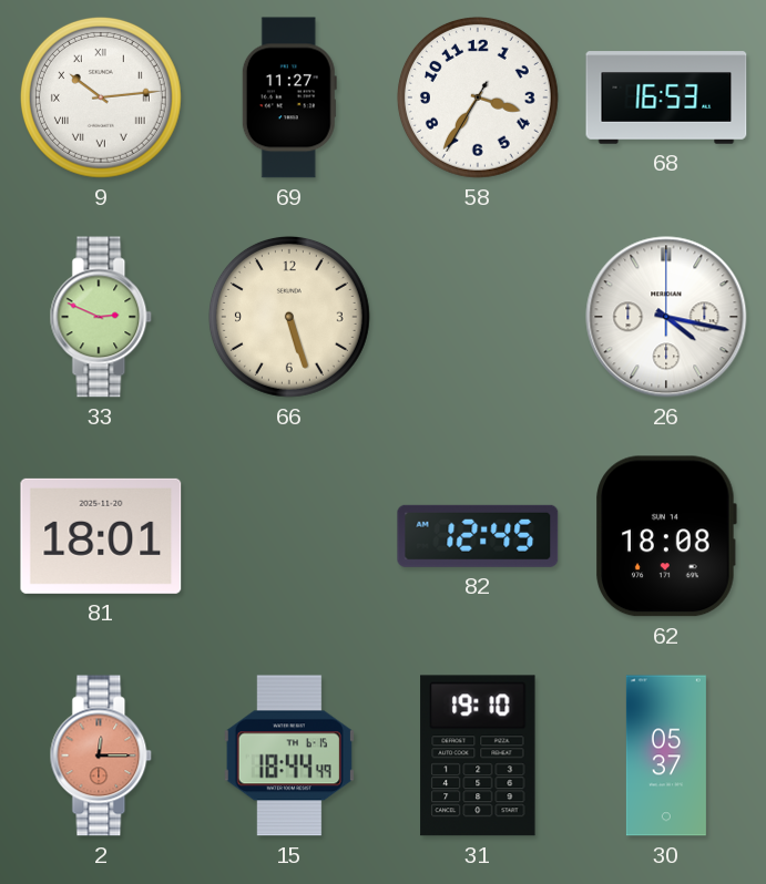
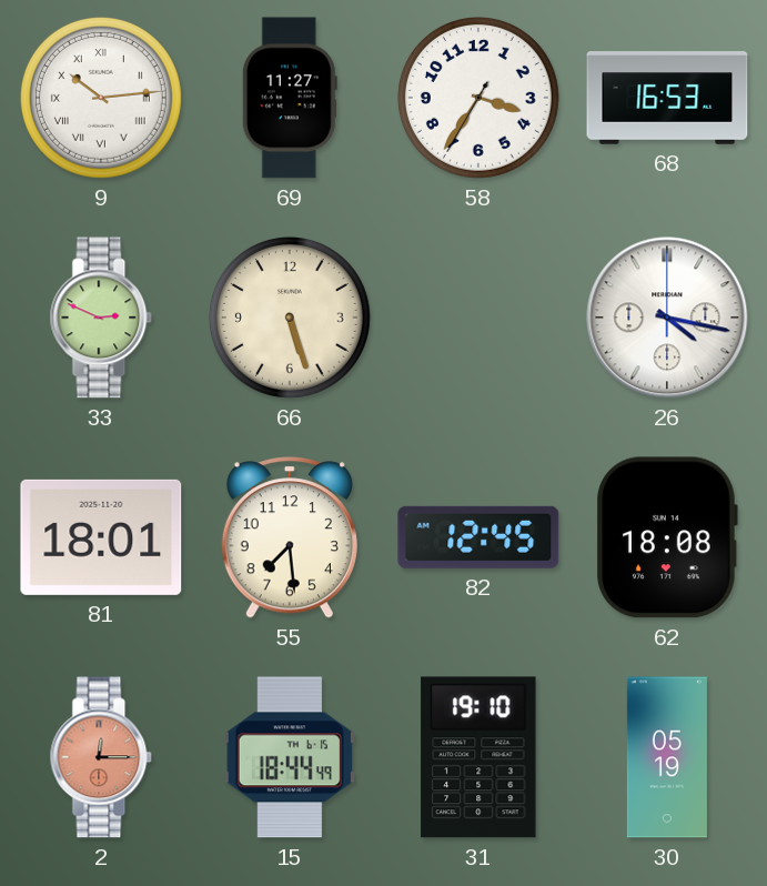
55: none -> 7:29
30: 05:37 -> 05:19
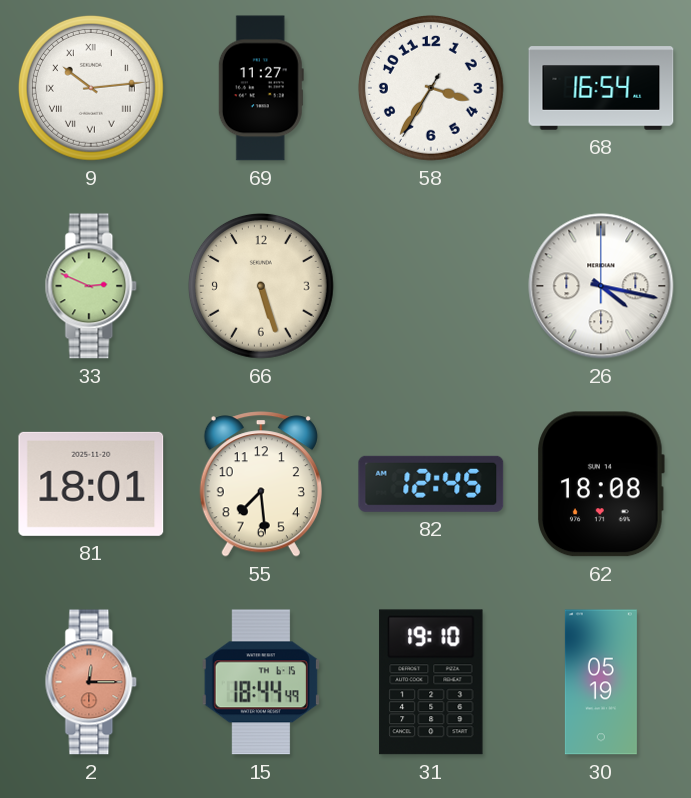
68: 16:53 -> 16:54
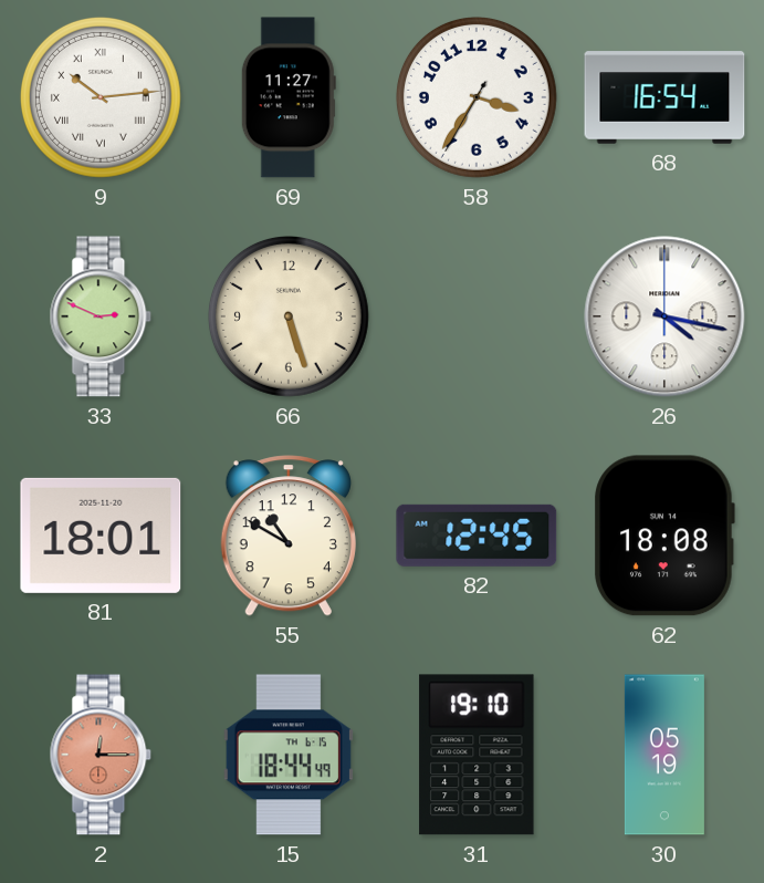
55: 7:29 -> 10:50
